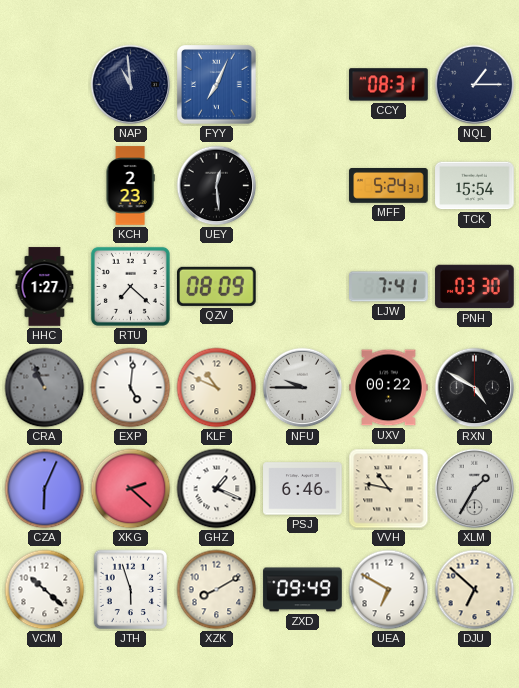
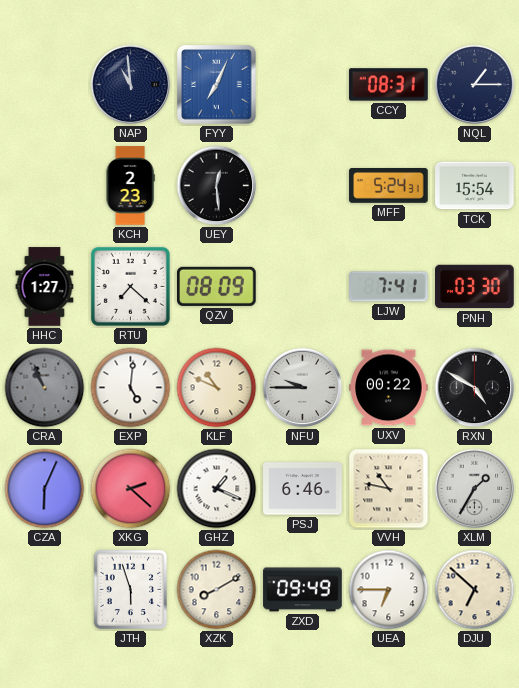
VCM: 10:22 -> none
UEA: 6:50 -> 6:45
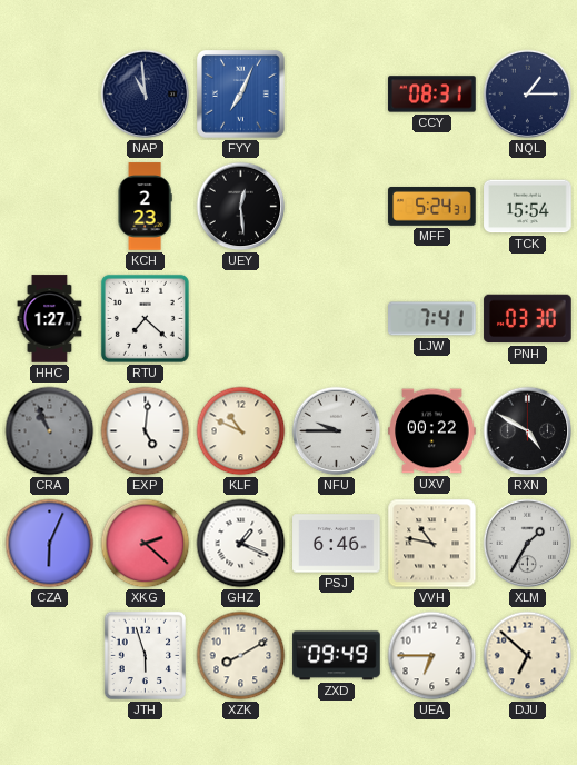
QZV: 08:09 -> none
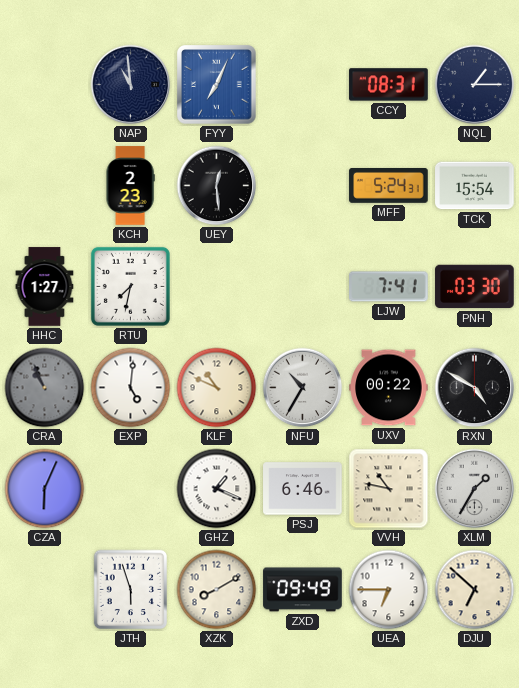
RTU: 7:22 -> 7:32
NFU: 9:45 -> 10:35
XKG: 2:22 -> none
